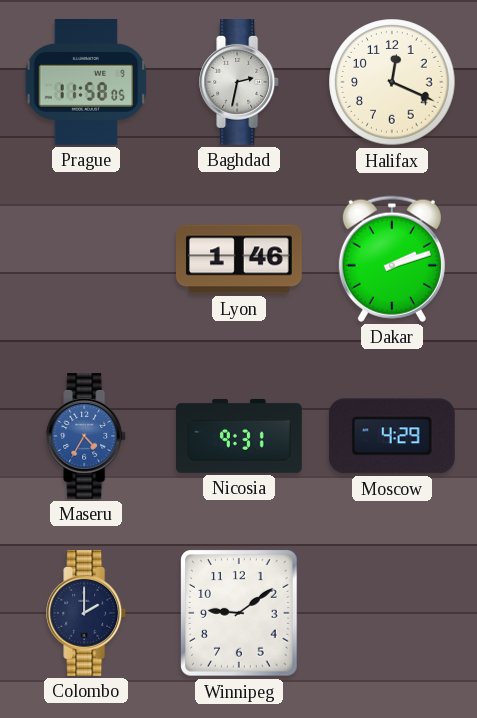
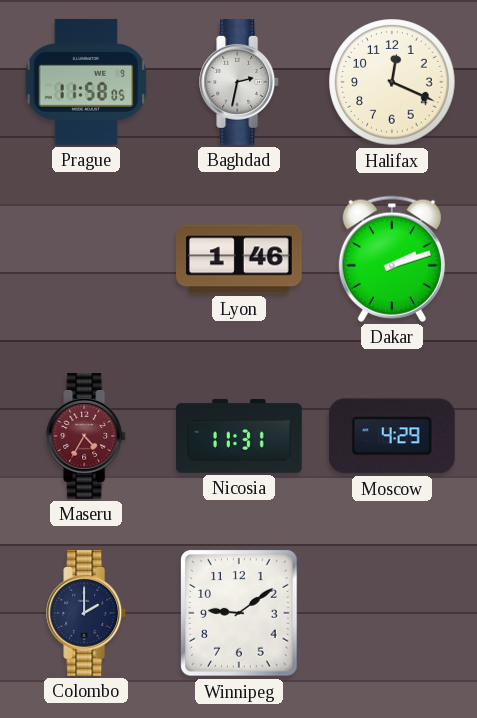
Maseru dial: blue -> burgundy
Nicosia: 9:31 -> 11:31
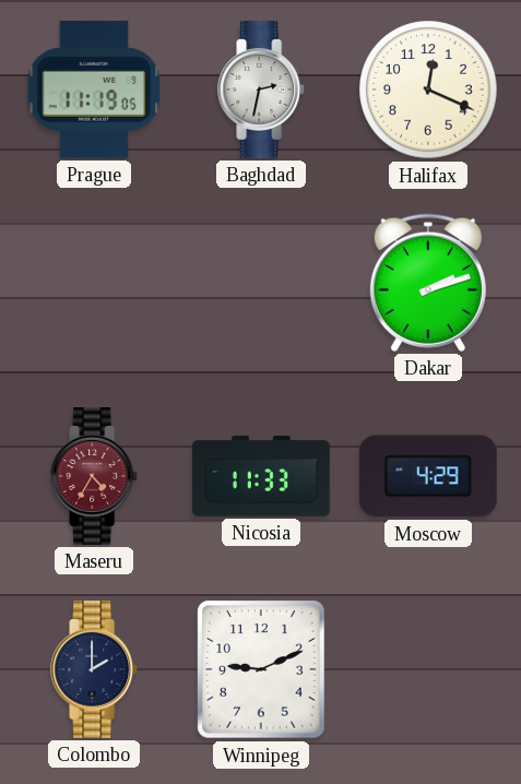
Prague: 11:58 -> 11:19
Lyon: 1:46 -> none
Nicosia: 11:31 -> 11:33
Winnipeg: 9:09 -> 9:11
